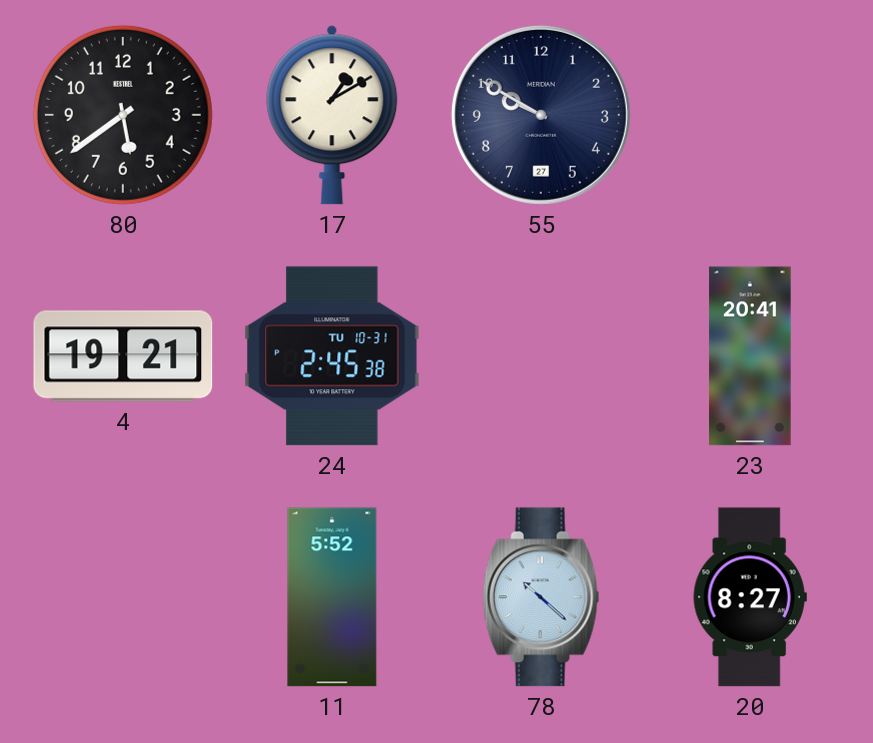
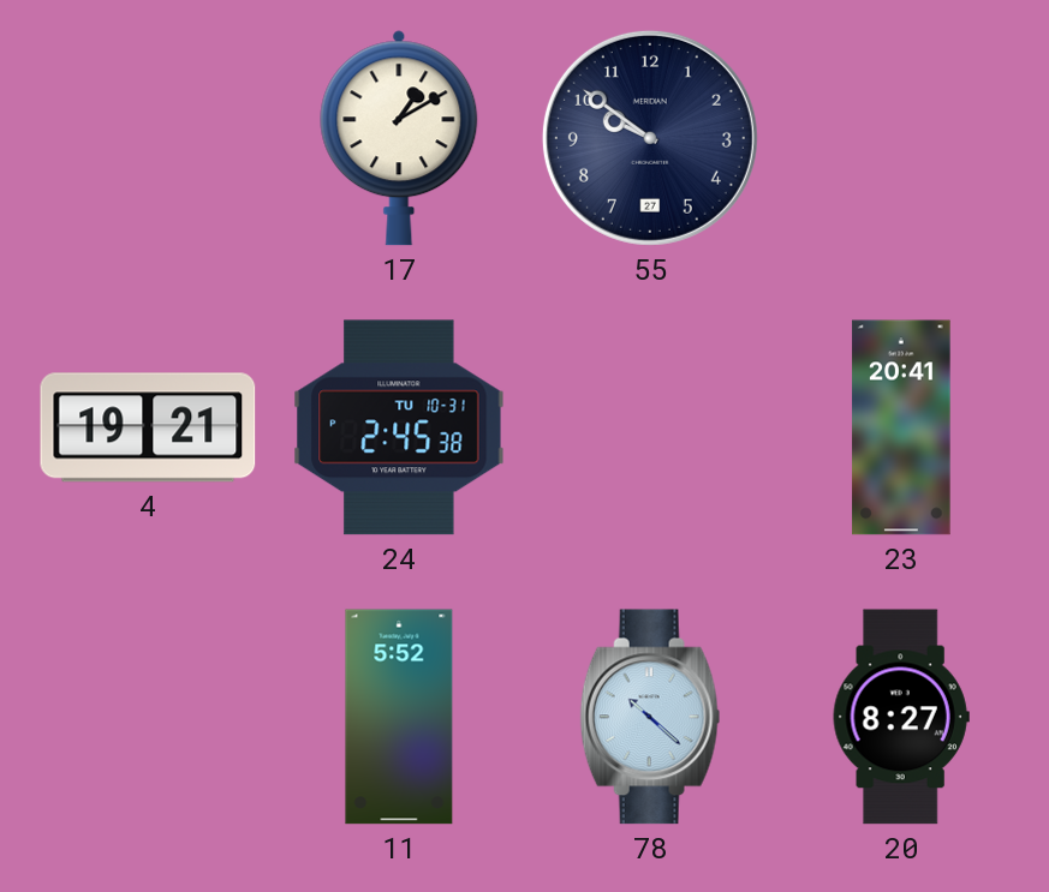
80: 5:39 -> none
55: 9:50 -> 9:51
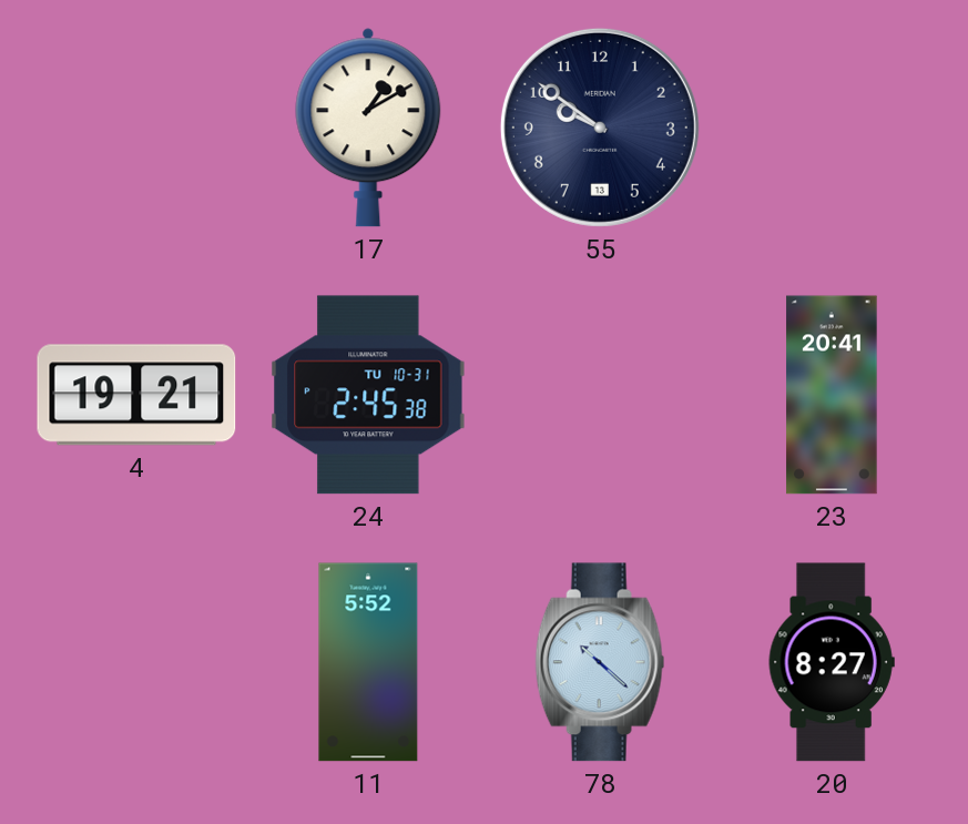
55 date: 27 -> 13
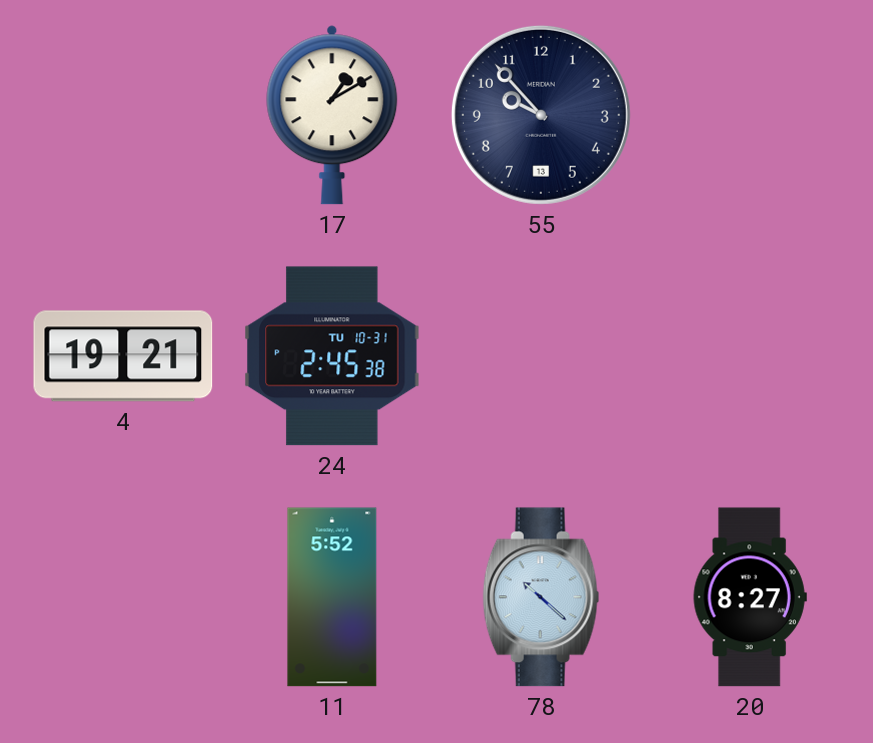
55: 9:51 -> 9:53
23: 20:41 -> none
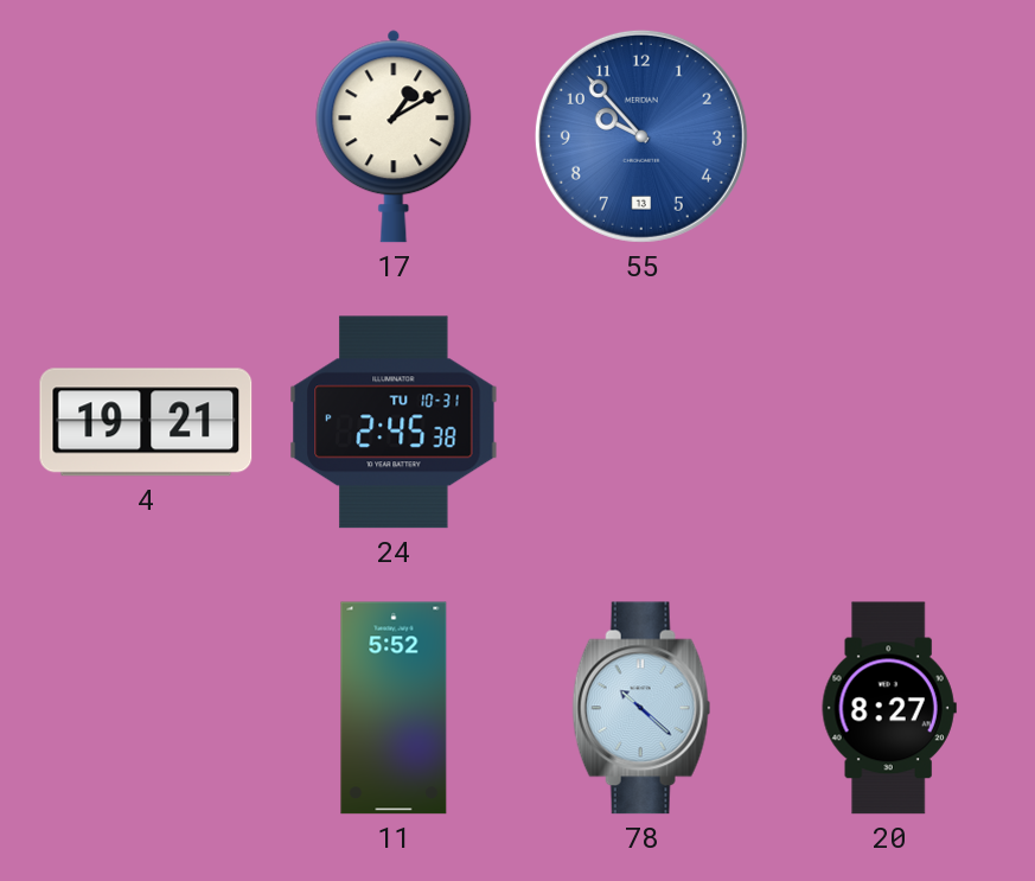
55 dial: navy -> blue
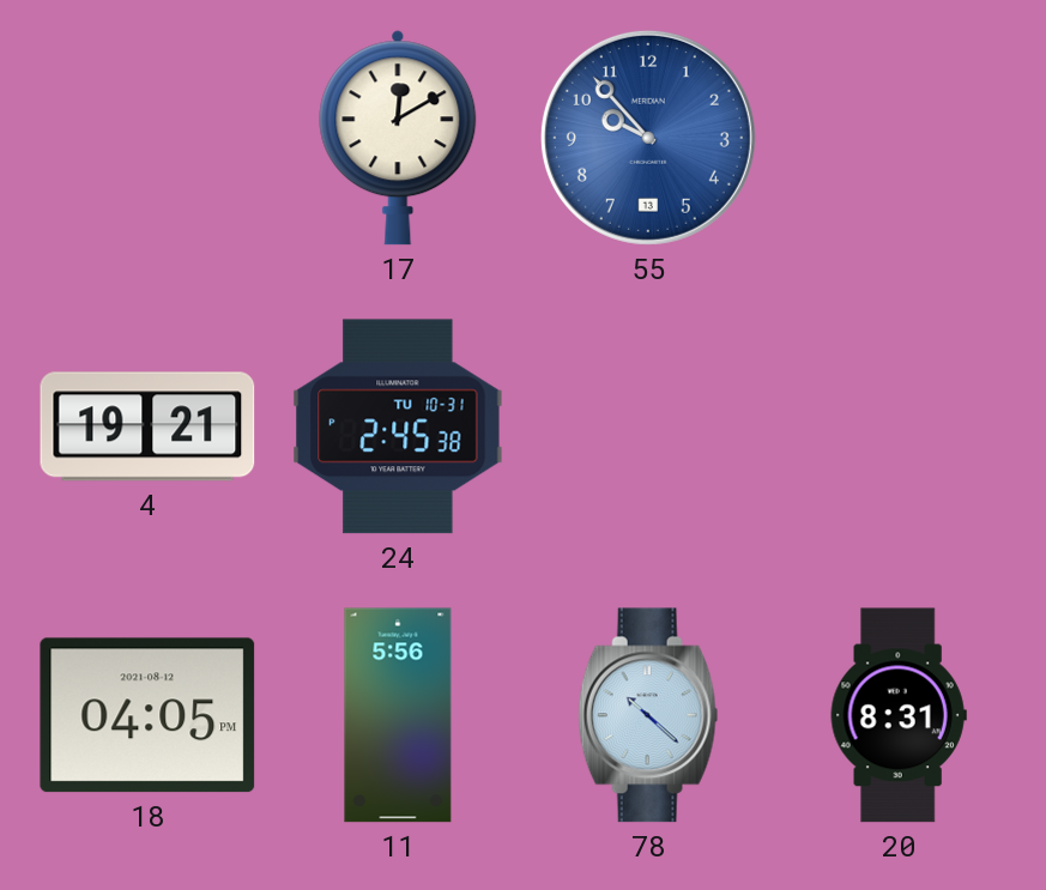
17: 1:10 -> 12:10
18: none -> 04:05
11: 5:52 -> 5:56
20: 8:27 -> 8:31
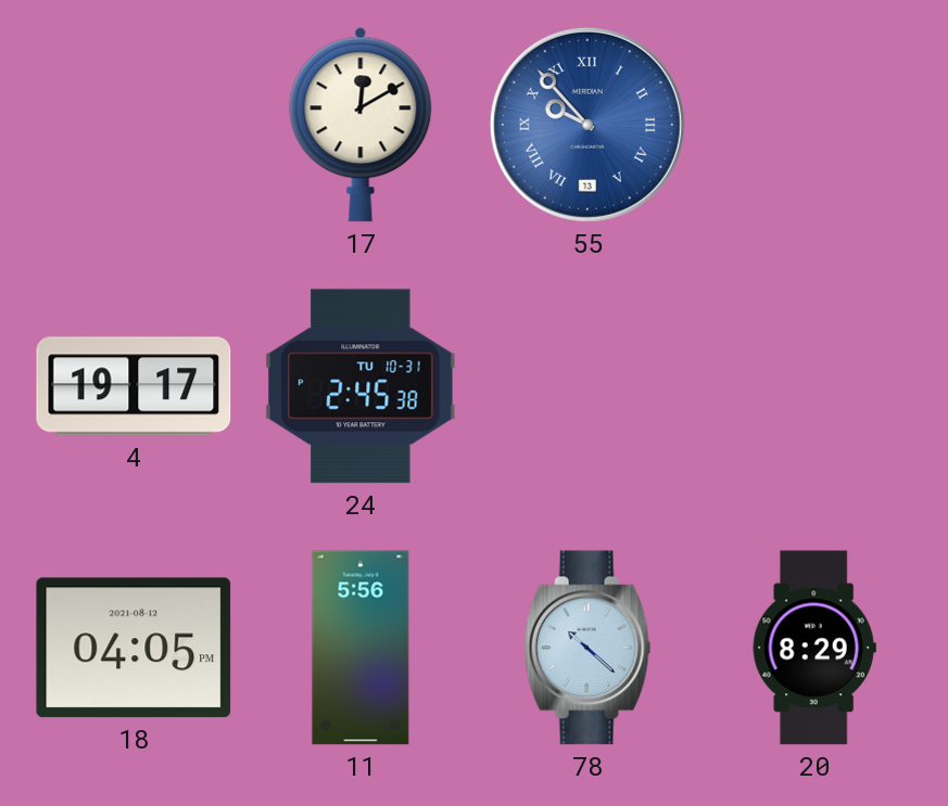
55 numerals: Arabic -> Roman
4: 19:21 -> 19:17
20: 8:31 -> 8:29
